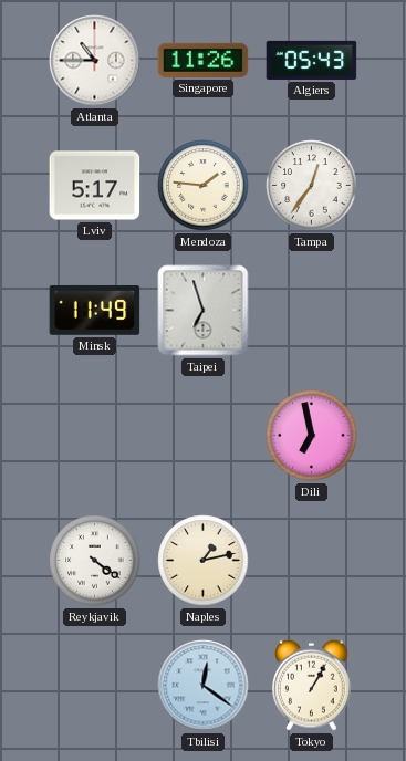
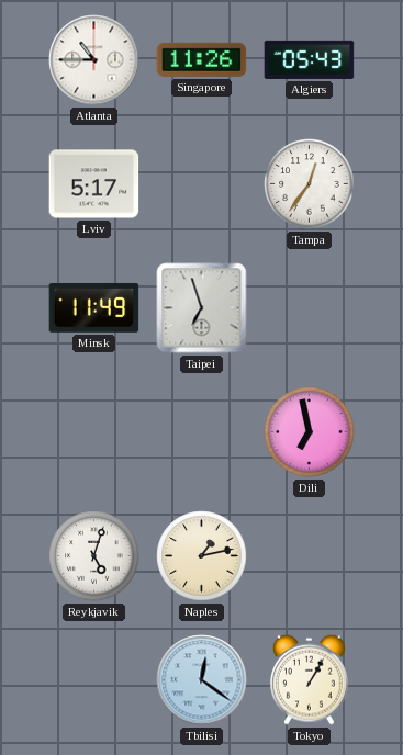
Mendoza: 1:46 -> none
Reykjavik: 4:21 -> 5:03
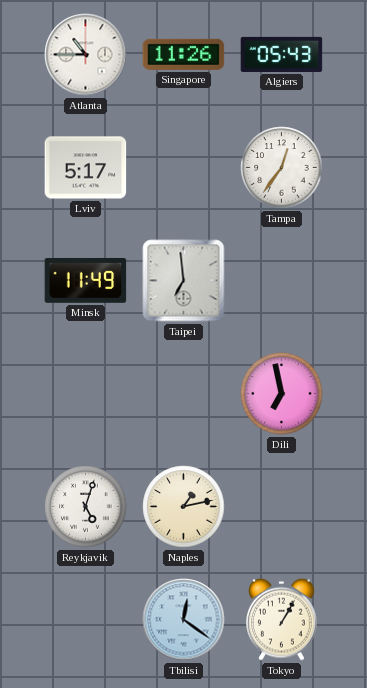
Taipei: 6:57 -> 6:59
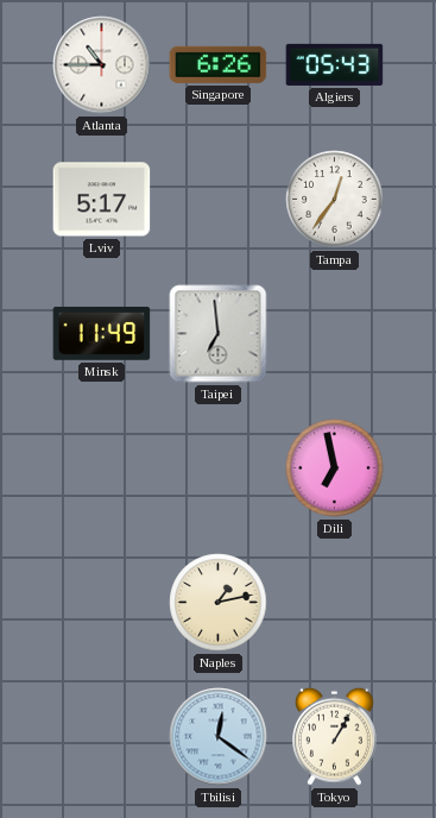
Singapore: 11:26 -> 6:26
Reykjavik: 5:03 -> none
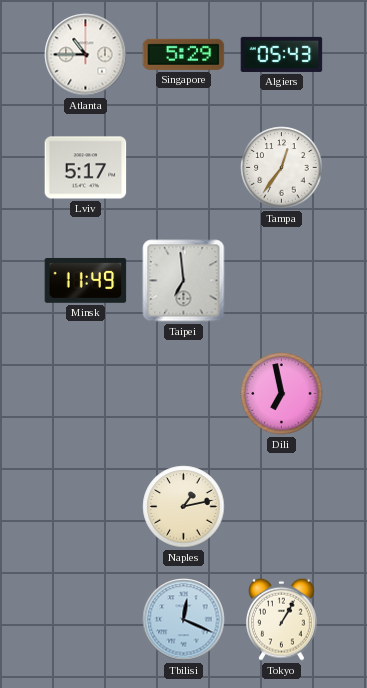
Singapore: 6:26 -> 5:29
Tbilisi: 12:21 -> 12:19
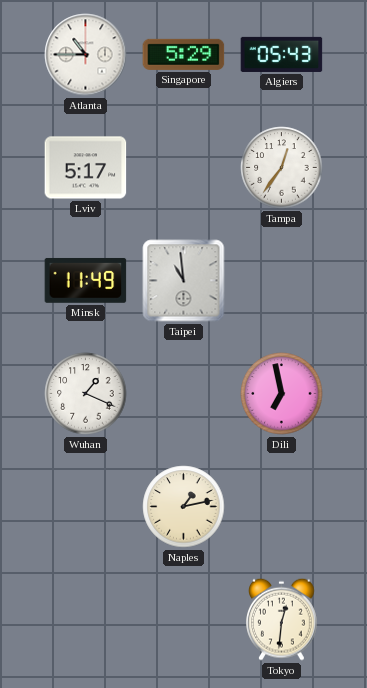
Taipei: 6:59 -> 10:59
Wuhan: none -> 1:19
Tbilisi: 12:19 -> none
Tokyo: 1:05 -> 12:31
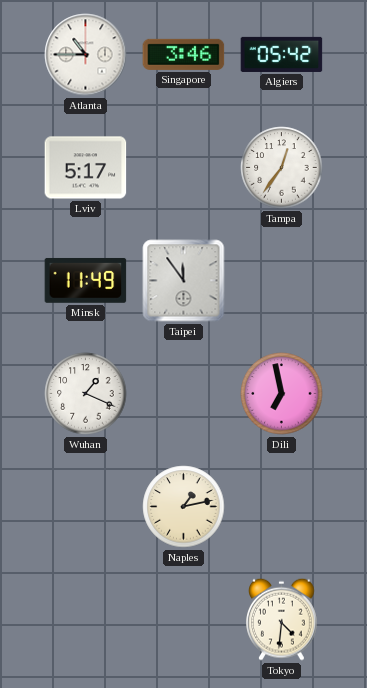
Singapore: 5:29 -> 3:46
Algiers: 05:43 -> 05:42
Taipei: 10:59 -> 11:54
Tokyo: 12:31 -> 4:31
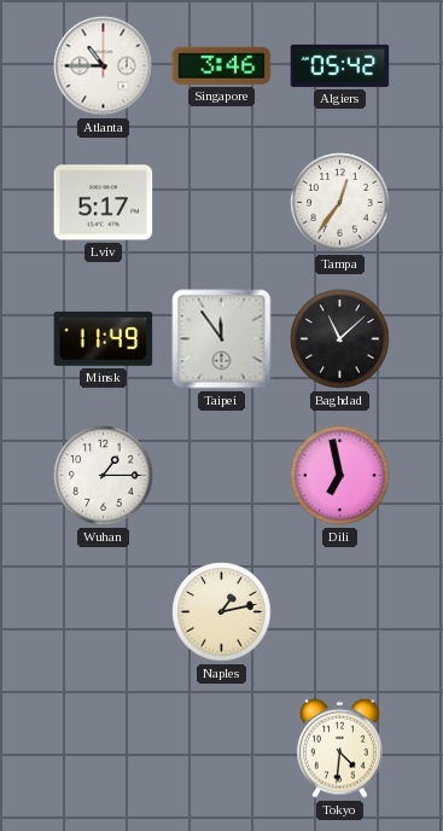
Baghdad: none -> 11:08
Wuhan: 1:19 -> 1:15
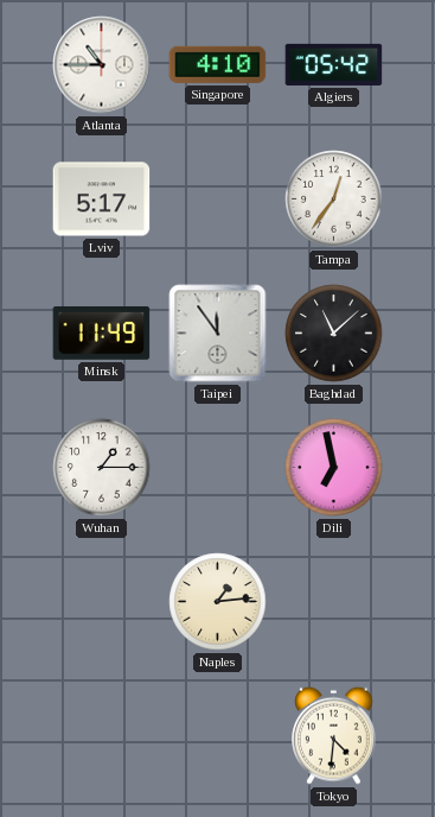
Singapore: 3:46 -> 4:10
Naples: 1:13 -> 1:14
